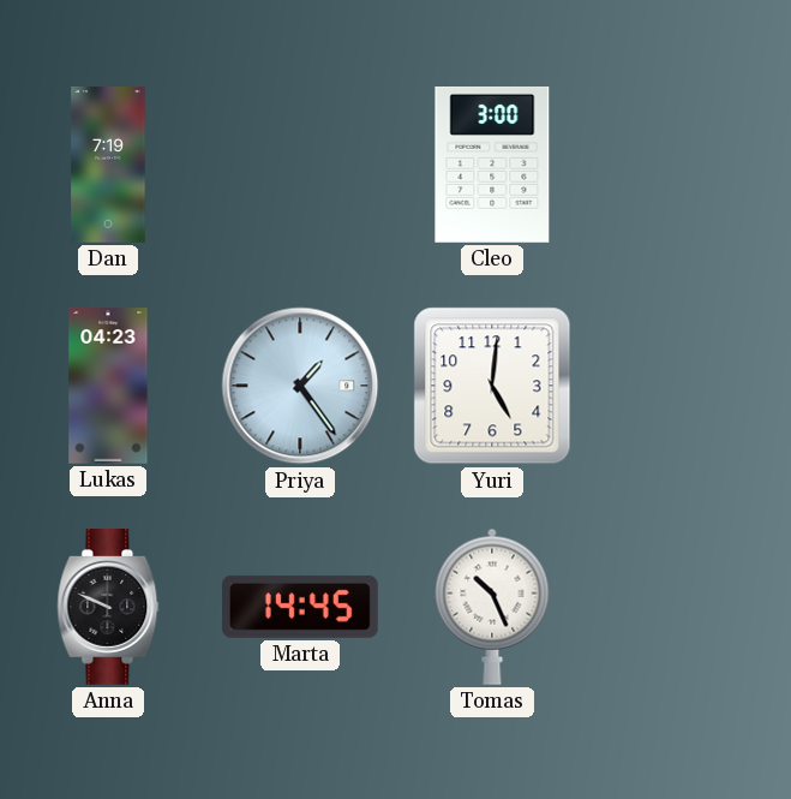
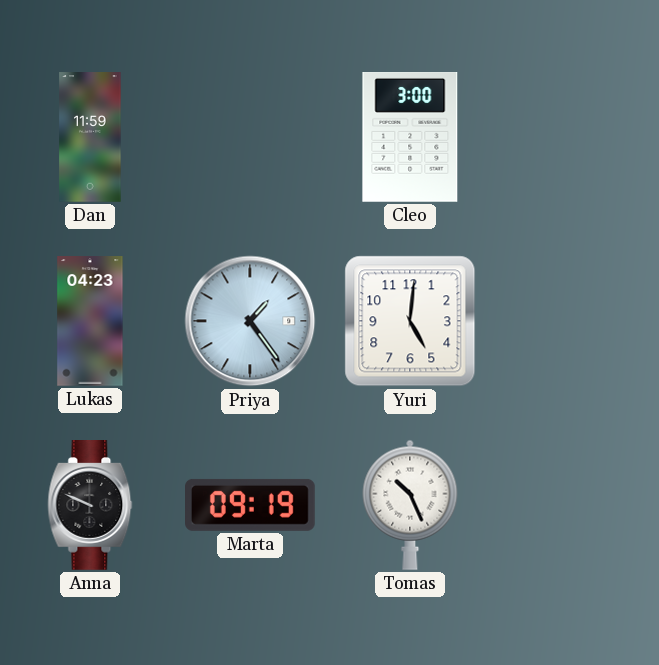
Dan: 7:19 -> 11:59
Marta: 14:45 -> 09:19
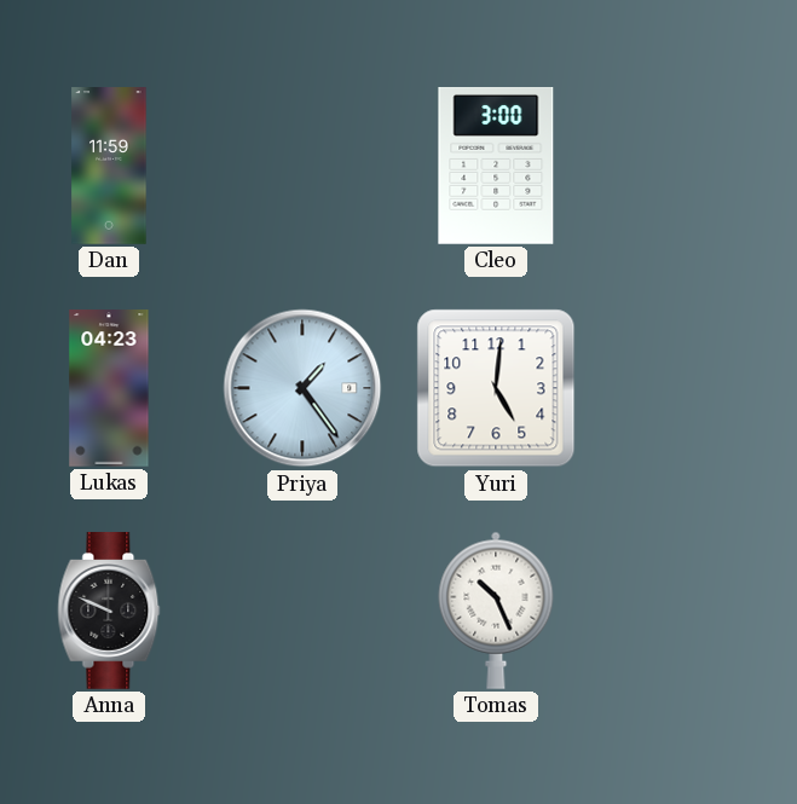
Marta: 09:19 -> none
